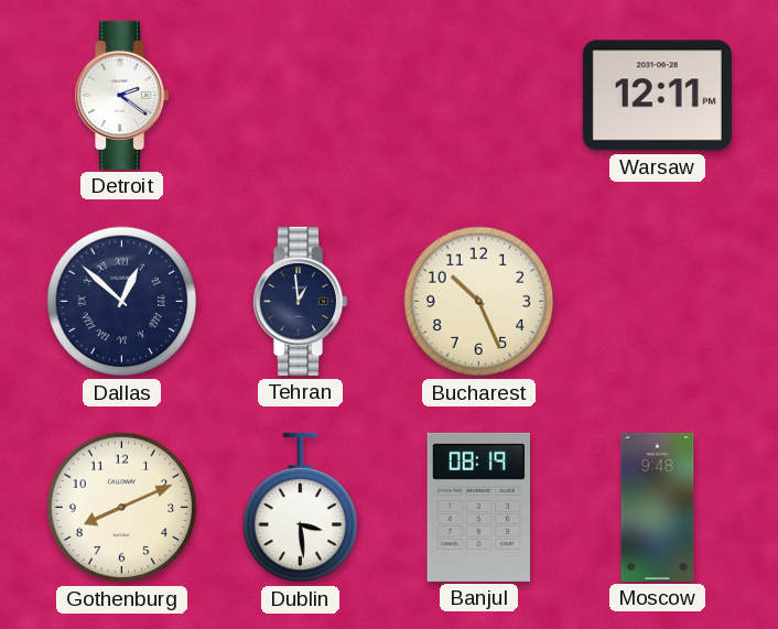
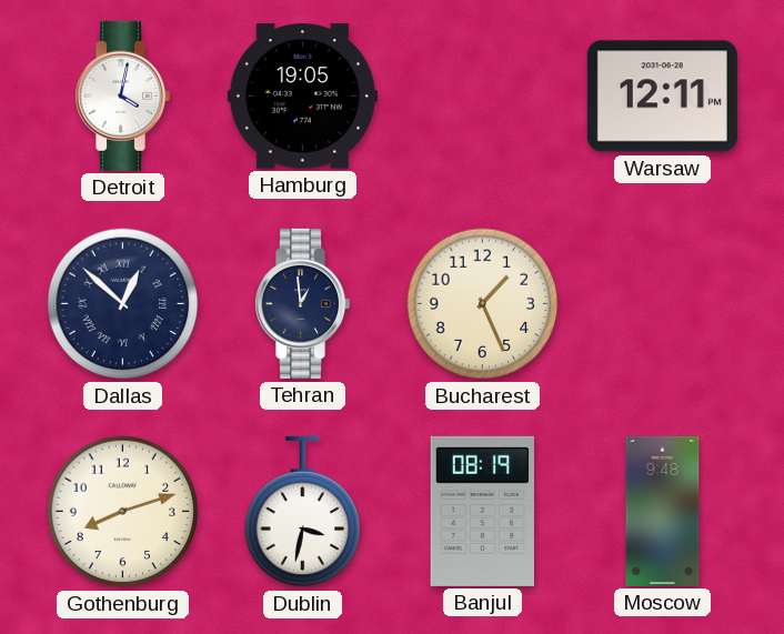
Detroit: 2:21 -> 4:02
Hamburg: none -> 19:05
Bucharest: 10:26 -> 1:26
Gothenburg: 8:11 -> 8:12
Dublin: 3:29 -> 3:32
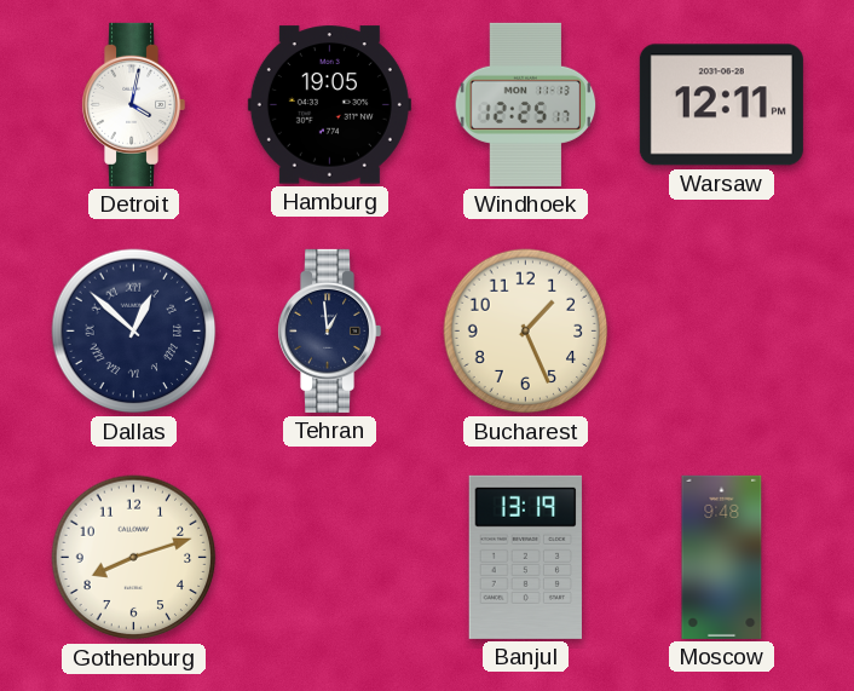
Windhoek: none -> 12:25
Dublin: 3:32 -> none
Banjul: 08:19 -> 13:19
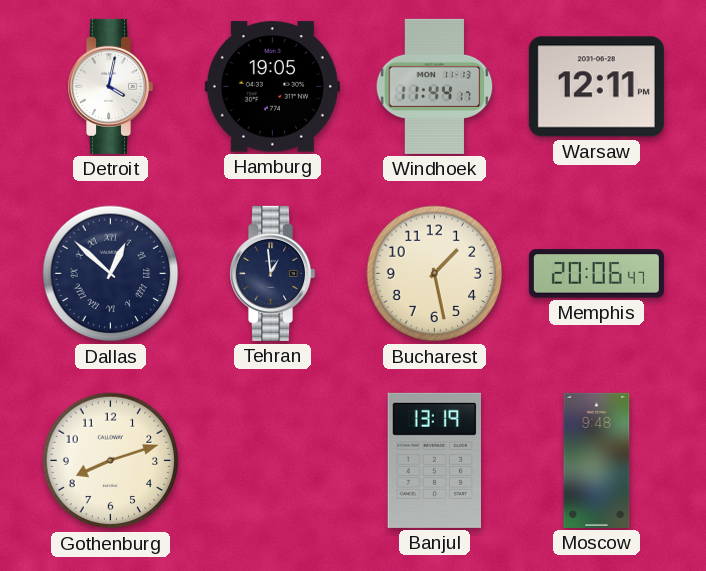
Windhoek: 12:25 -> 11:44
Bucharest: 1:26 -> 1:28
Memphis: none -> 20:06
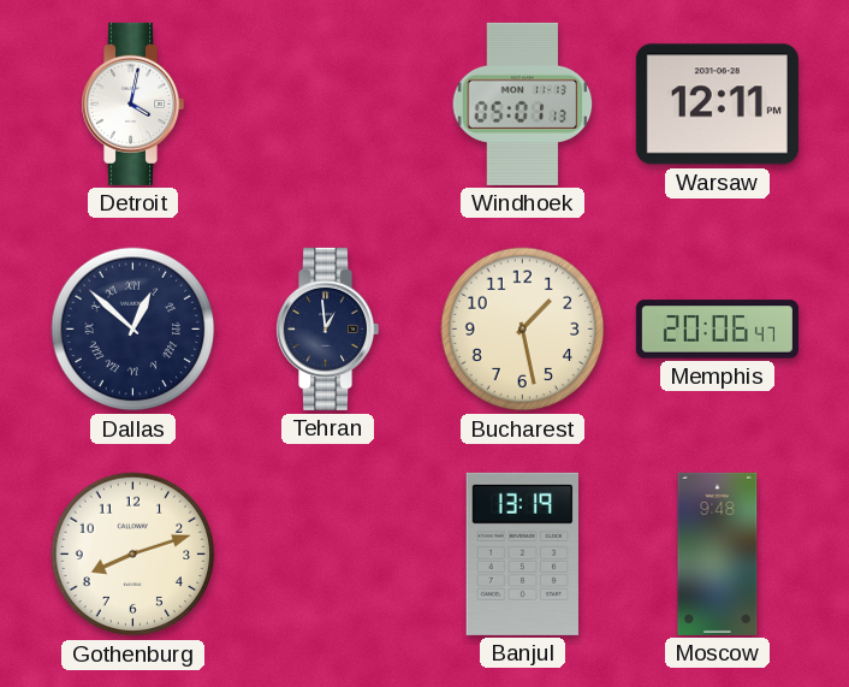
Hamburg: 19:05 -> none
Windhoek: 11:44 -> 05:01
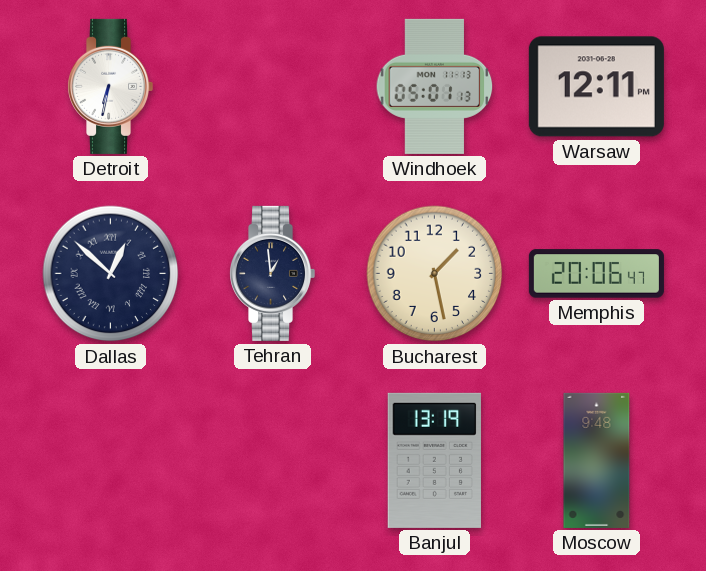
Detroit: 4:02 -> 6:32
Gothenburg: 8:12 -> none
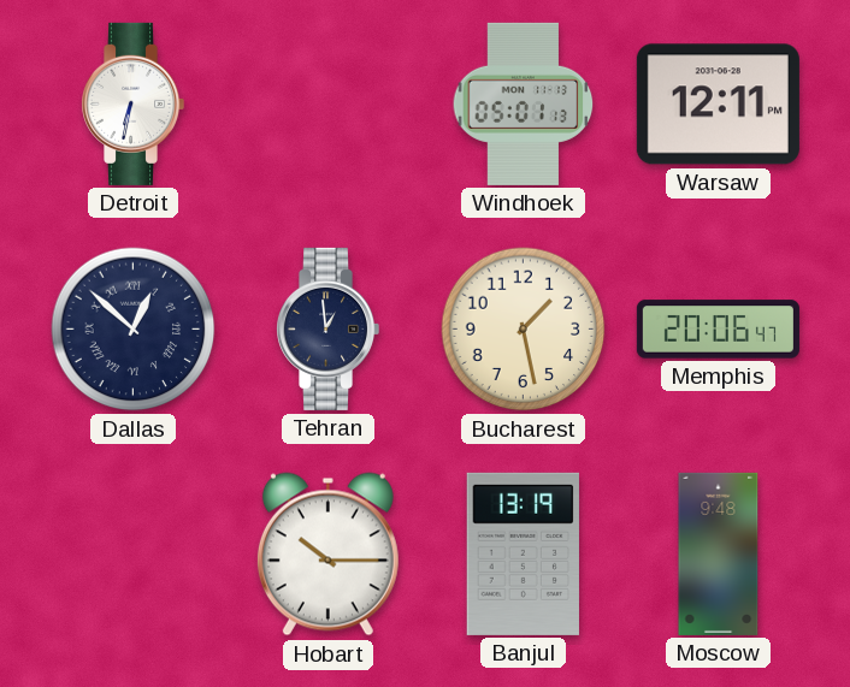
Hobart: none -> 10:15
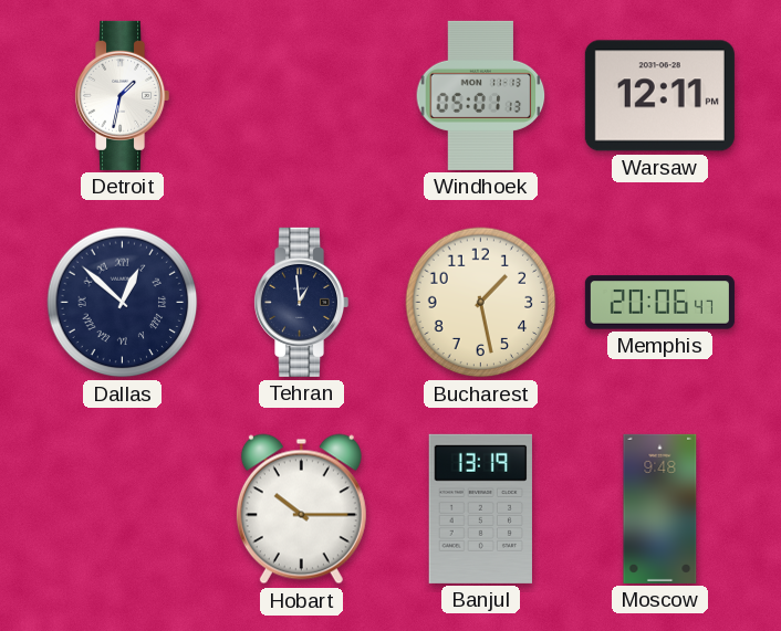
Detroit: 6:32 -> 1:32
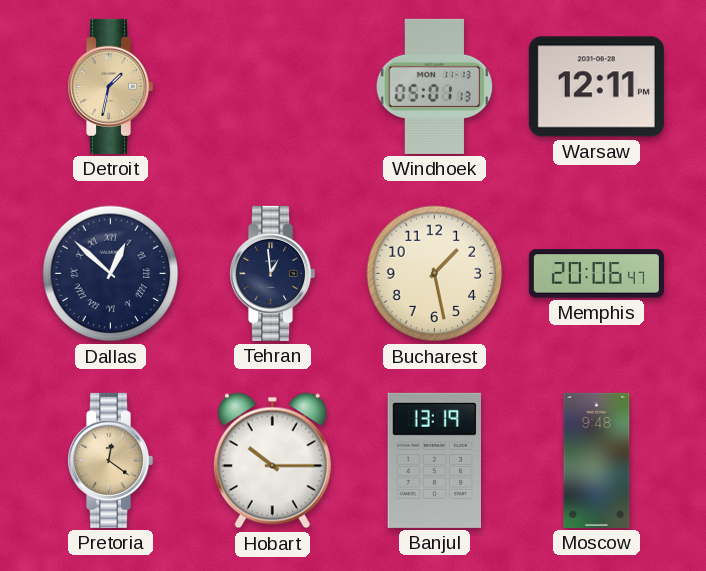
Detroit dial: white -> champagne
Pretoria: none -> 12:21
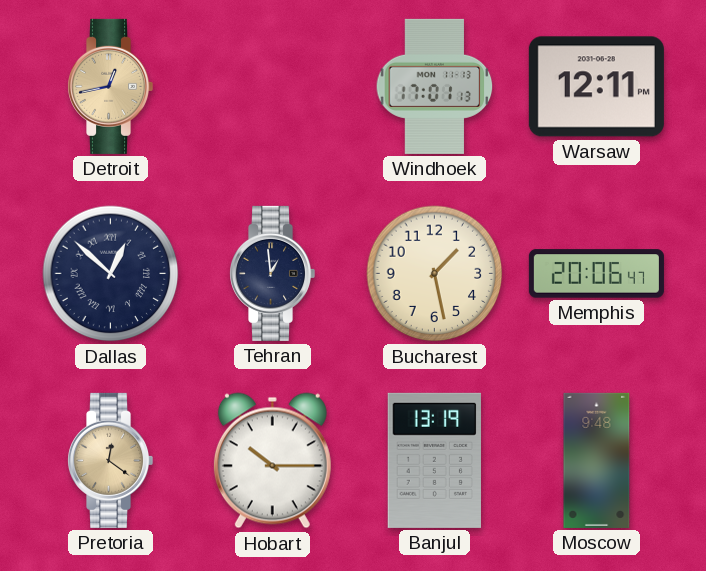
Detroit: 1:32 -> 12:43
Windhoek: 05:01 -> 17:01
